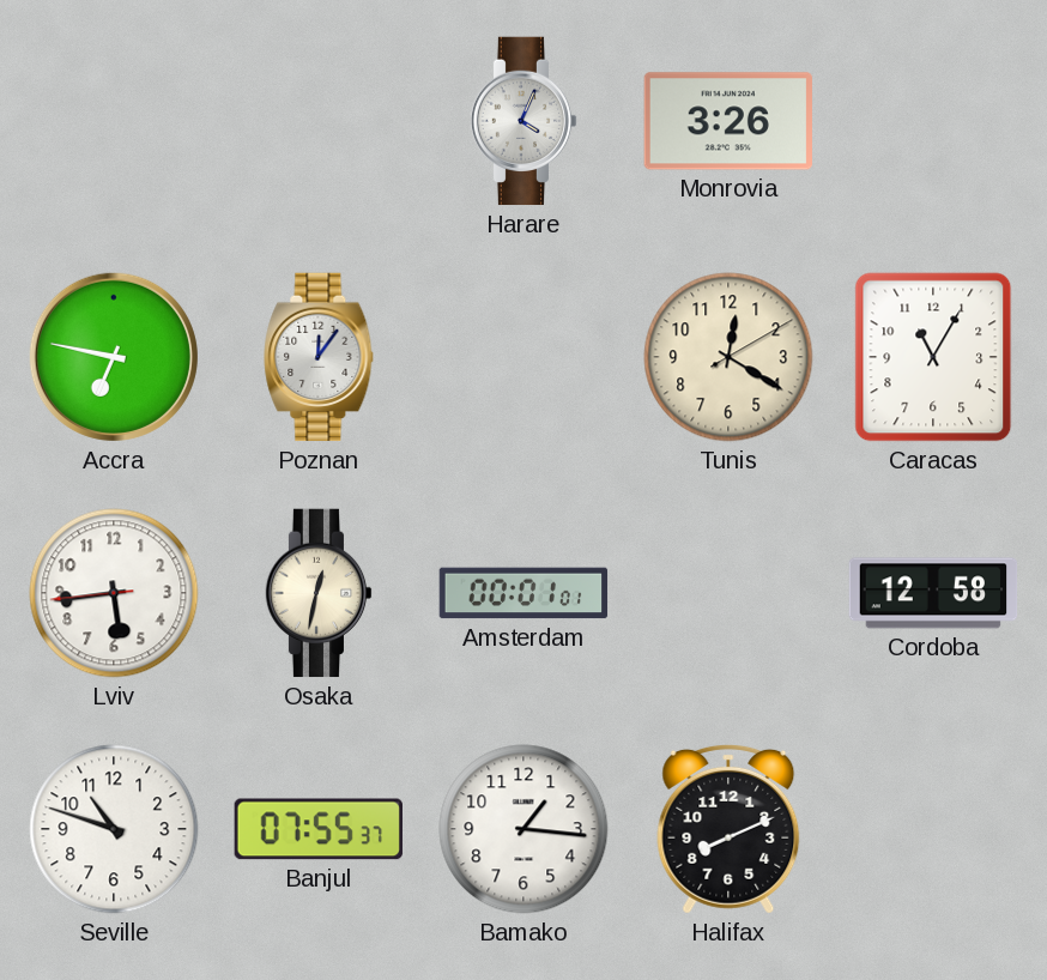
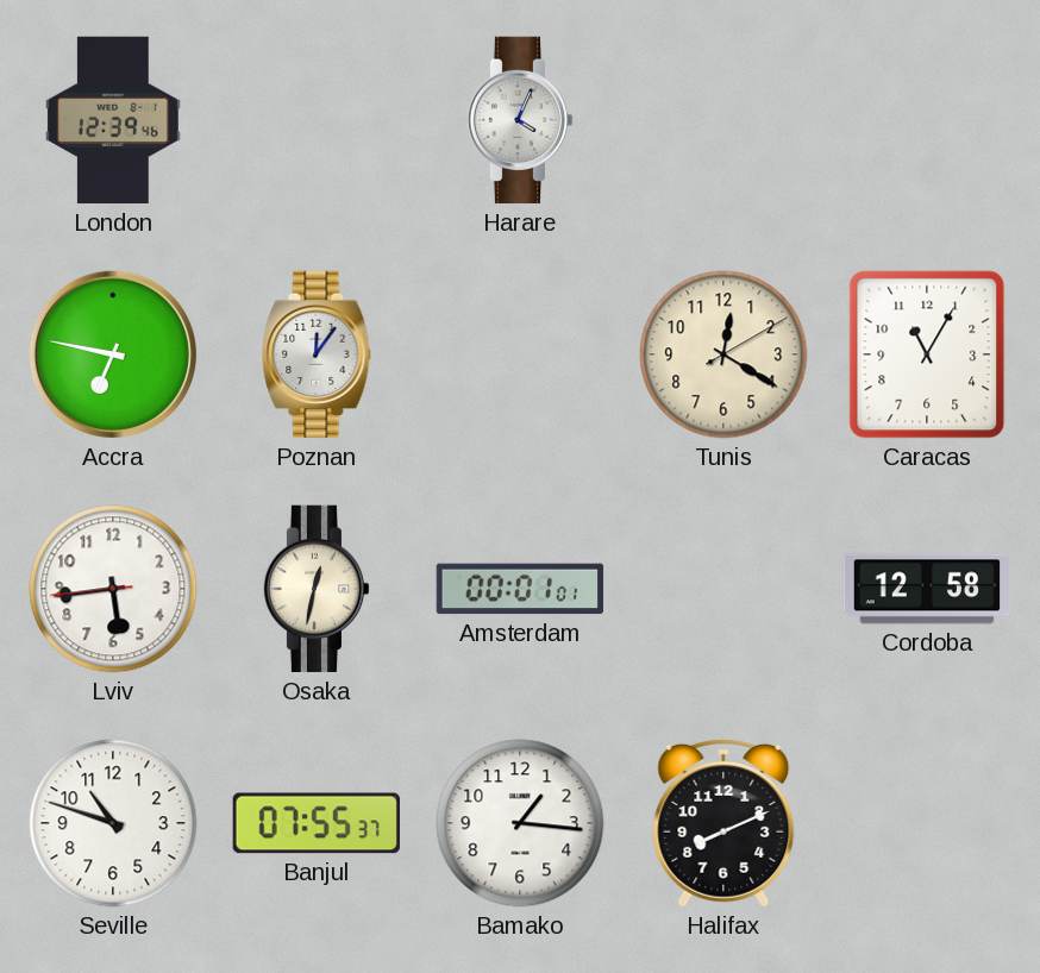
London: none -> 12:39
Monrovia: 3:26 -> none
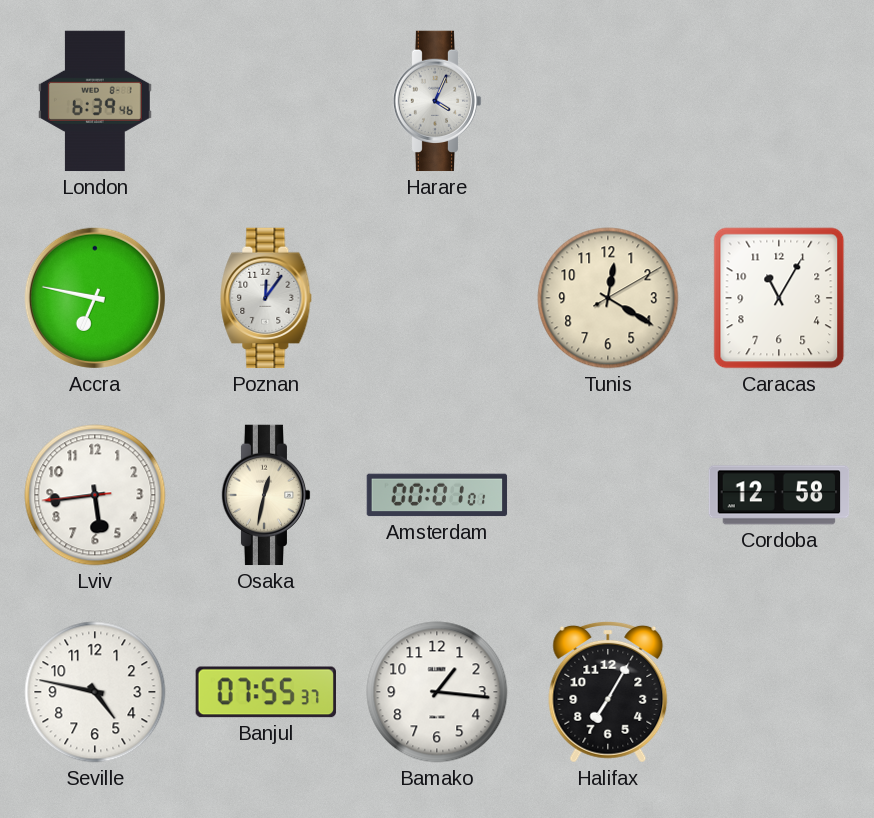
London: 12:39 -> 6:39
Seville: 10:48 -> 4:47
Halifax: 8:11 -> 7:05
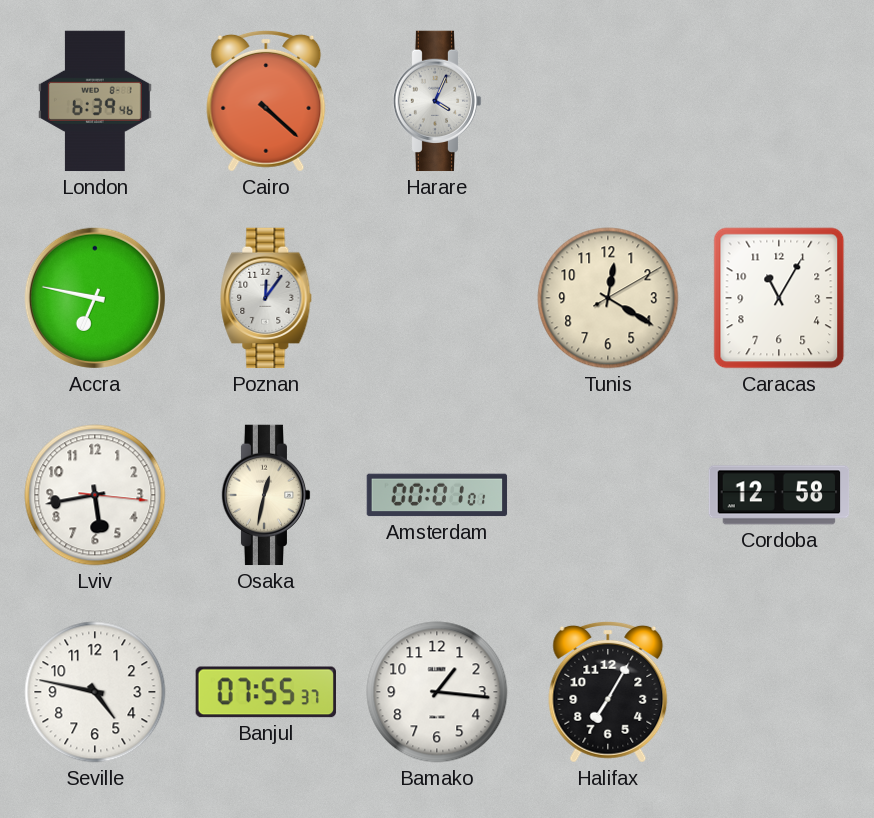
Cairo: none -> 4:22
Lviv: 5:43:44 -> 5:43:16
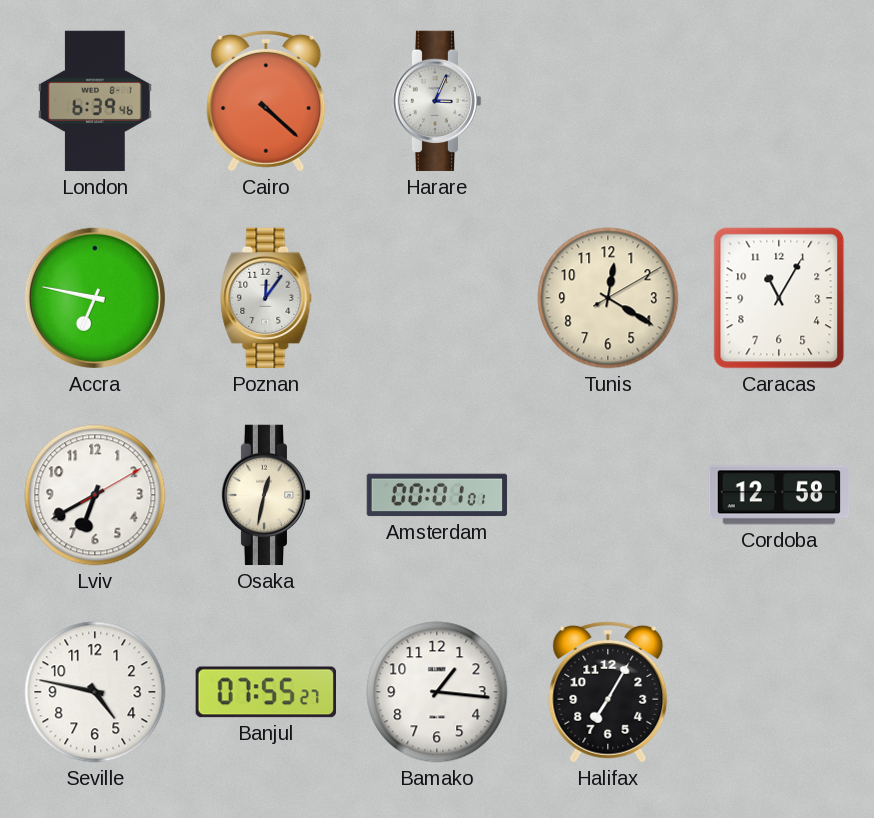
Harare: 4:04 -> 3:04
Lviv: 5:43 -> 6:40
Banjul: 07:55:37 -> 07:55:27
